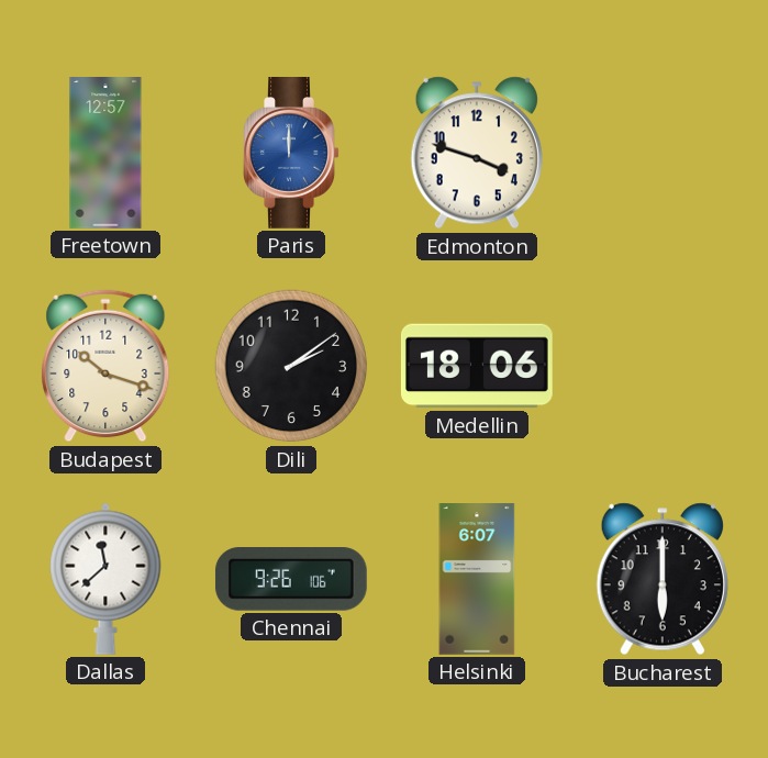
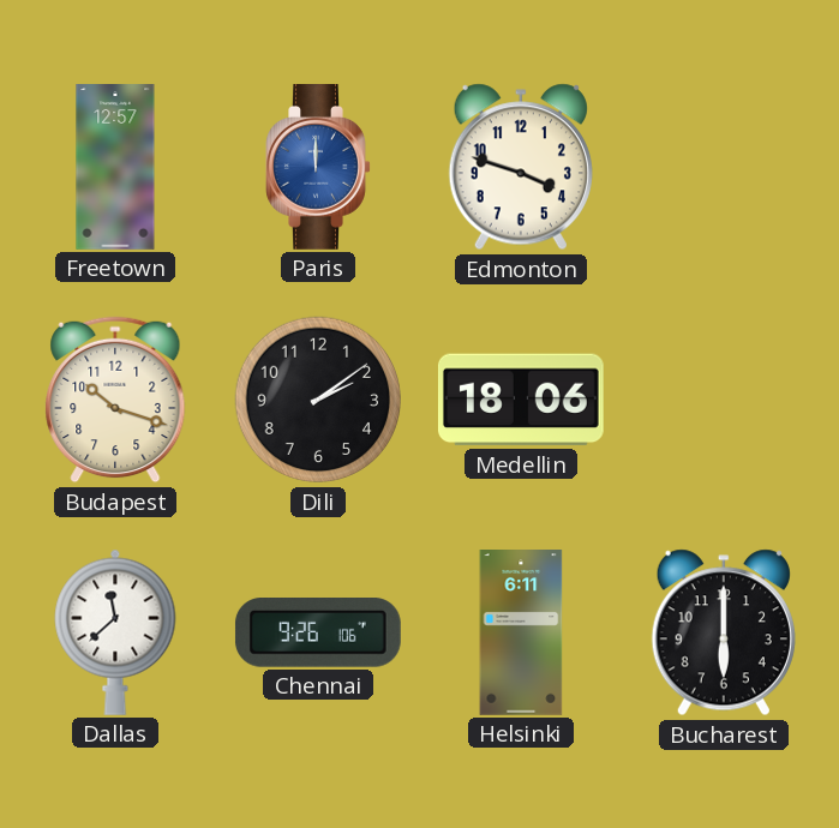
Helsinki: 6:07 -> 6:11
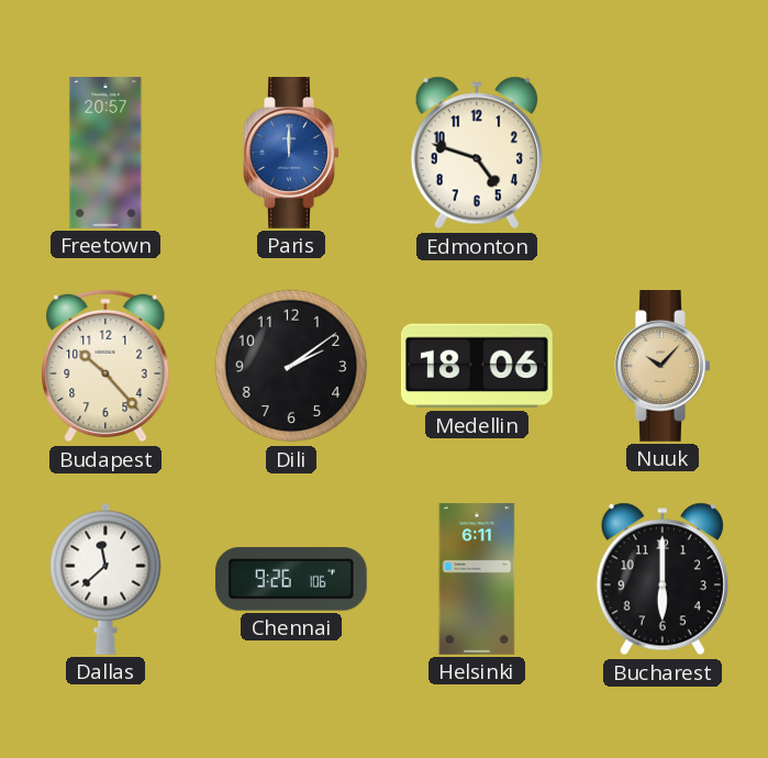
Freetown: 12:57 -> 20:57
Edmonton: 3:48 -> 4:48
Budapest: 10:18 -> 10:23
Nuuk: none -> 10:07
